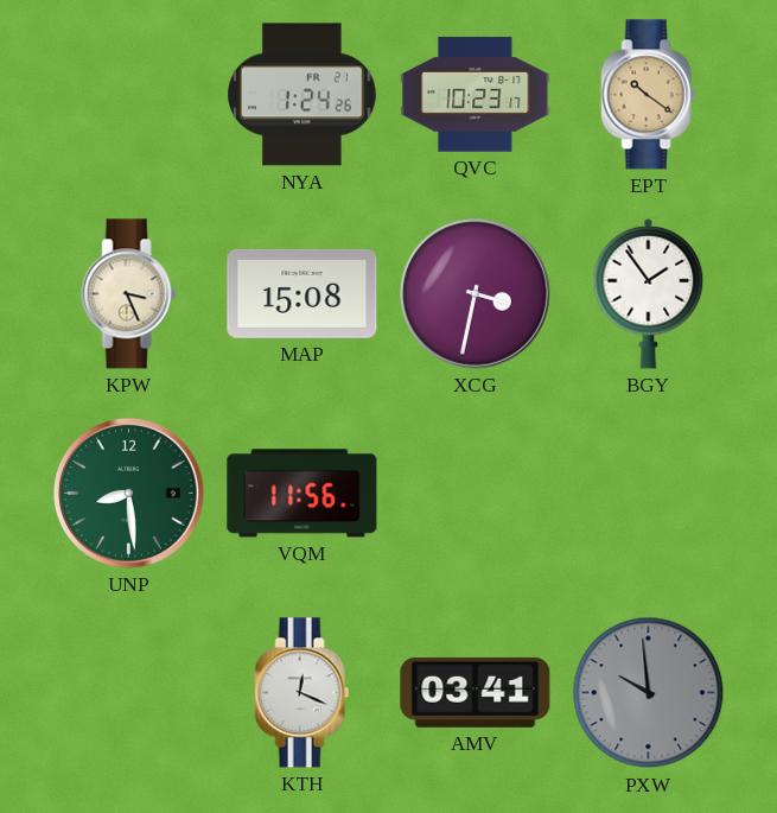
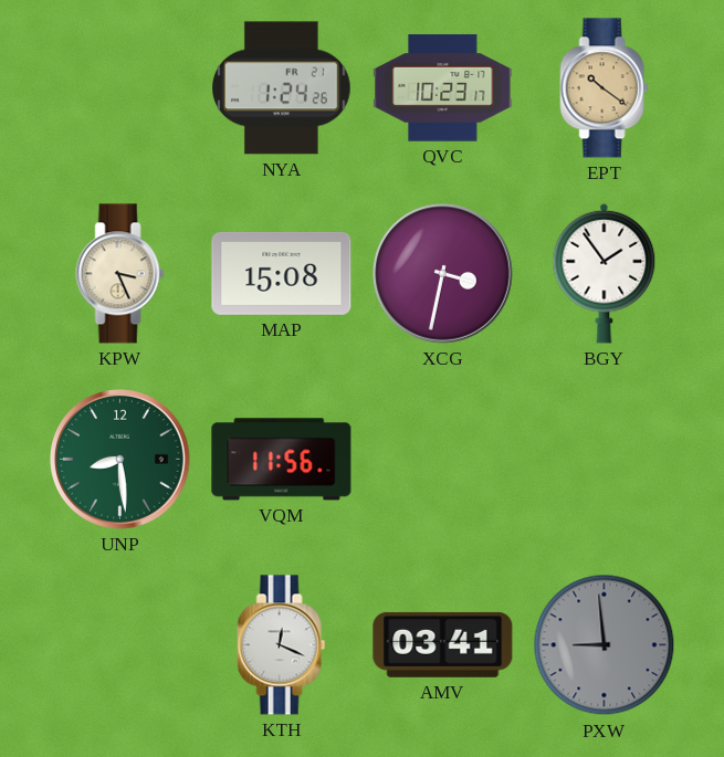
PXW: 9:59 -> 8:59
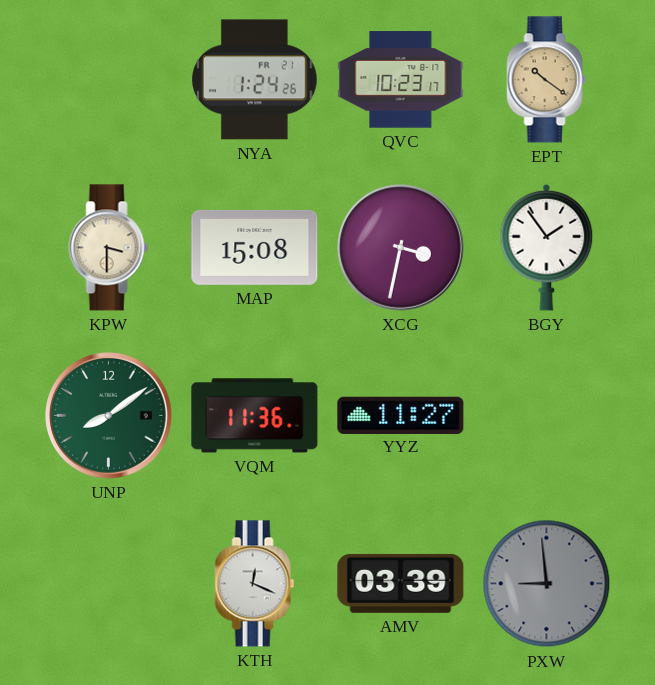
KPW: 3:26 -> 3:30
UNP: 8:29 -> 8:09
VQM: 11:56 -> 11:36
YYZ: none -> 11:27
AMV: 03:41 -> 03:39
